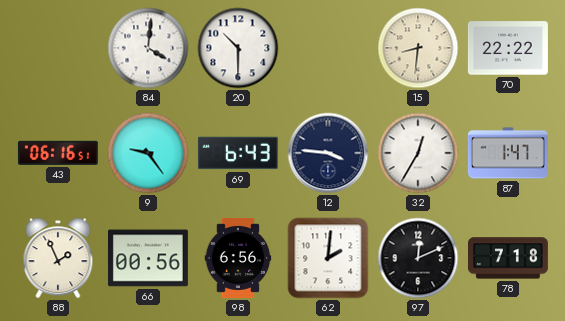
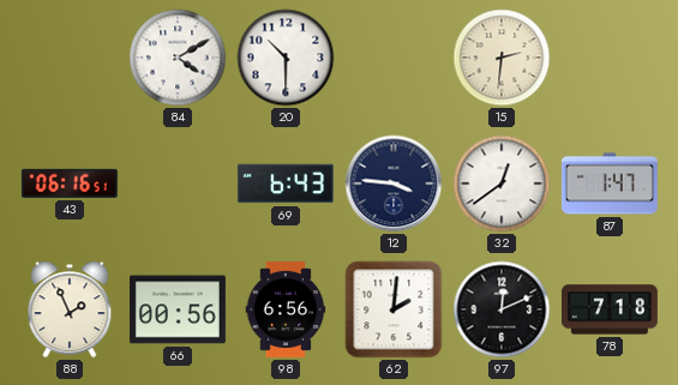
84: 4:01 -> 4:10
15: 8:31 -> 2:31
70: 22:22 -> none
9: 9:24 -> none
32: 12:35 -> 12:39
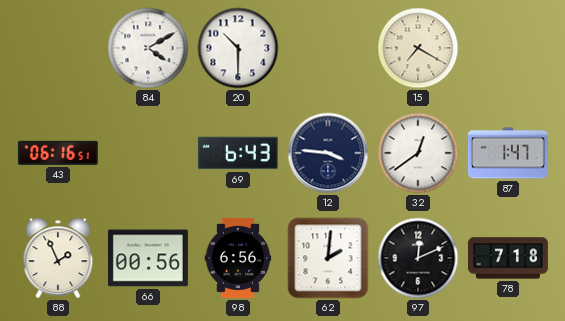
15: 2:31 -> 7:20
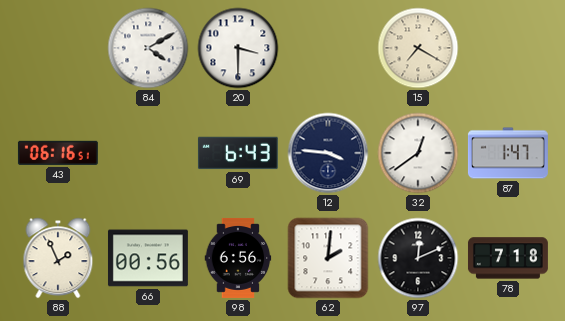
20: 10:30 -> 3:30
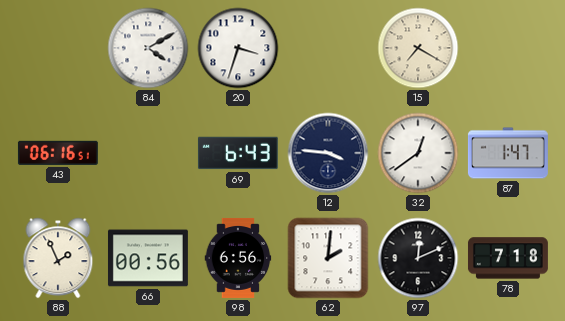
20: 3:30 -> 3:33
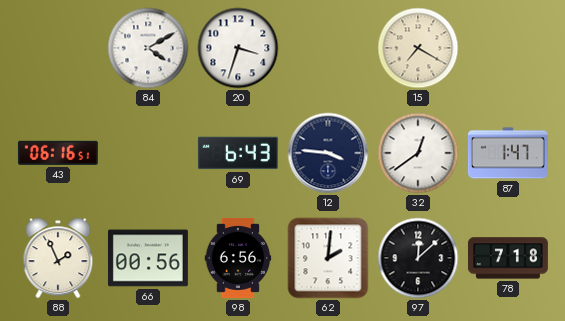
97: 12:11 -> 12:08
